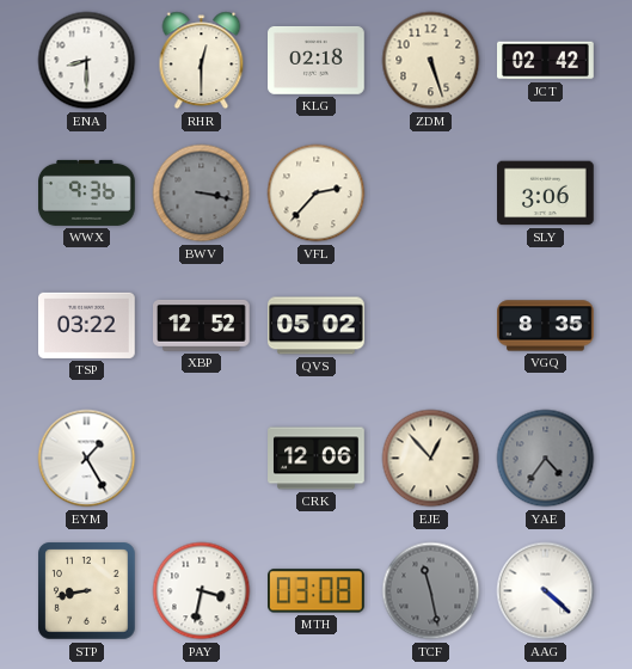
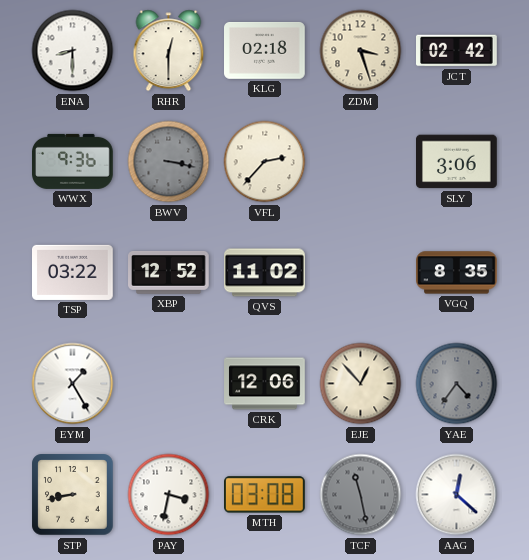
ZDM: 5:27 -> 3:27
QVS: 05:02 -> 11:02
AAG: 4:22 -> 12:22
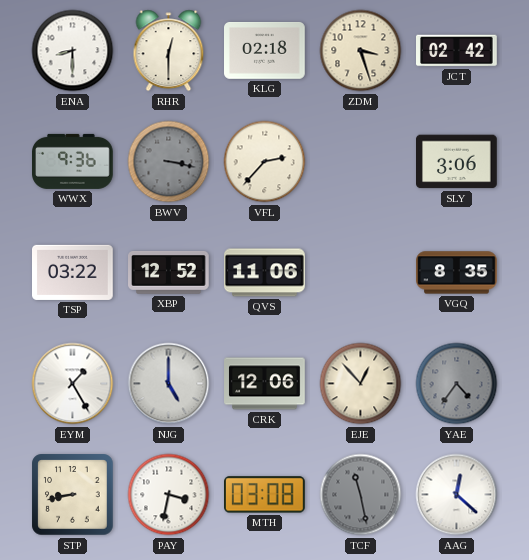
QVS: 11:02 -> 11:06
NJG: none -> 5:00
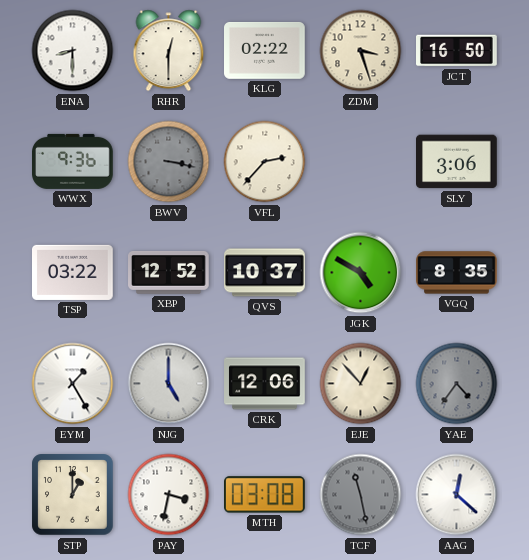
KLG: 02:18 -> 02:22
JCT: 02:42 -> 16:50
QVS: 11:06 -> 10:37
JGK: none -> 4:50
STP: 8:43 -> 1:00
